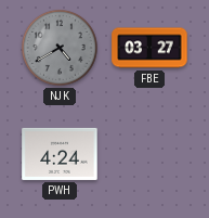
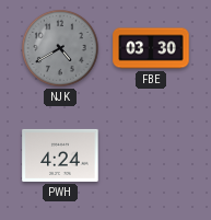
FBE: 03:27 -> 03:30
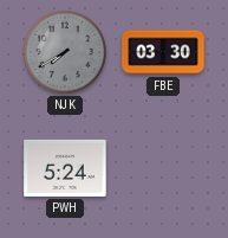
NJK: 4:40 -> 7:40
PWH: 4:24 -> 5:24
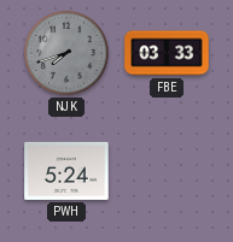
NJK: 7:40 -> 7:42
FBE: 03:30 -> 03:33
